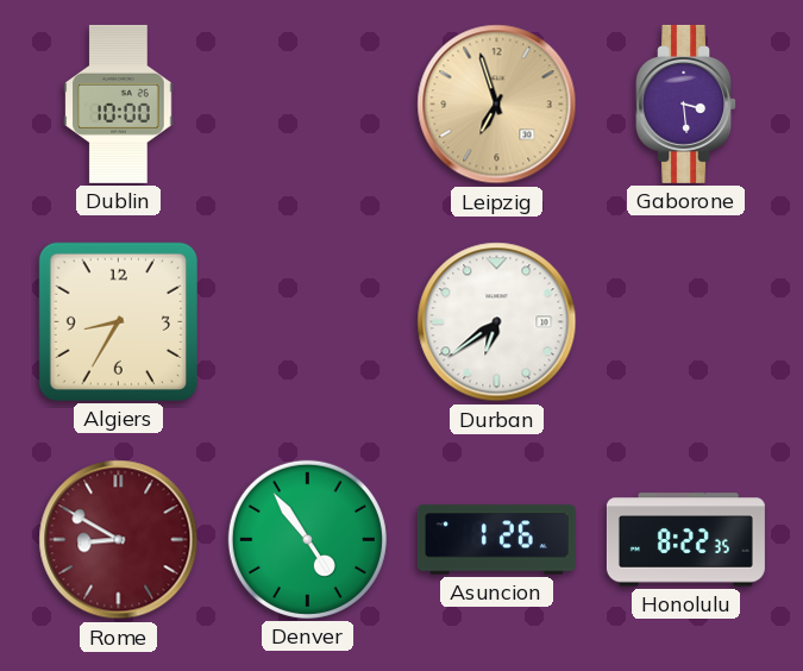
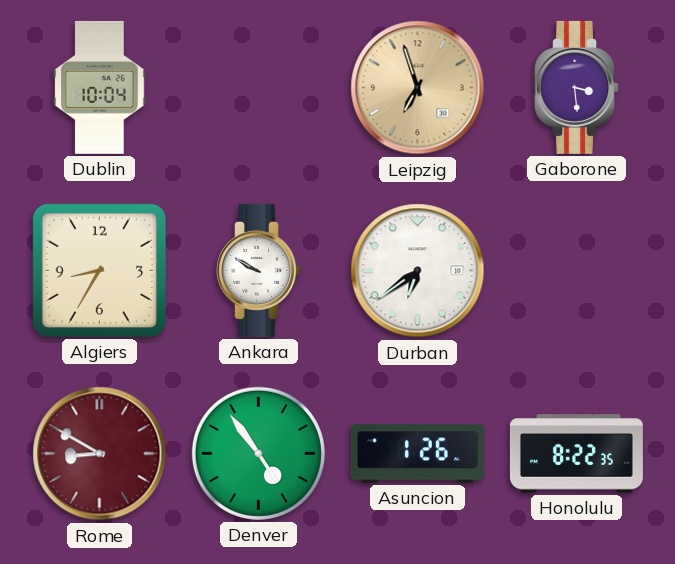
Dublin: 10:00 -> 10:04
Ankara: none -> 9:50
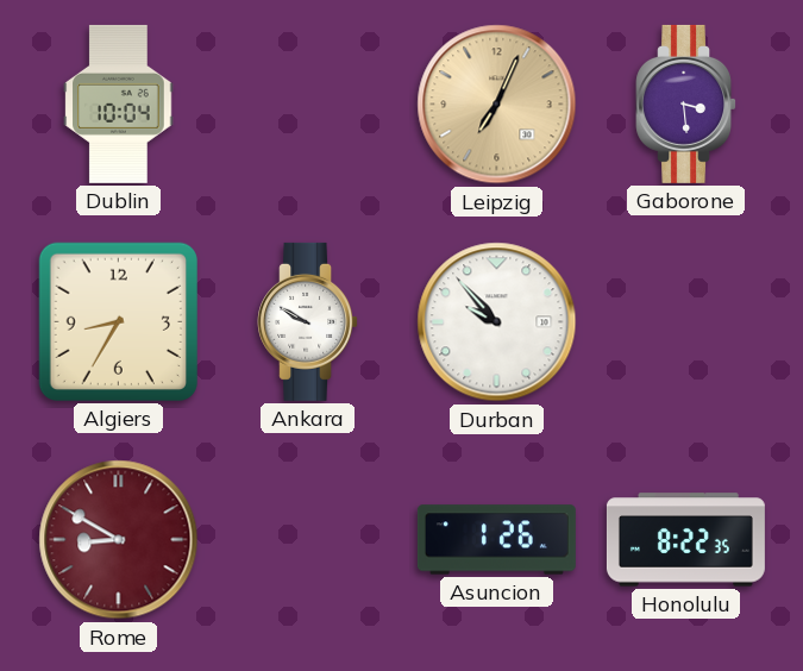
Leipzig: 6:57 -> 7:04
Durban: 6:39 -> 9:53
Denver: 4:54 -> none
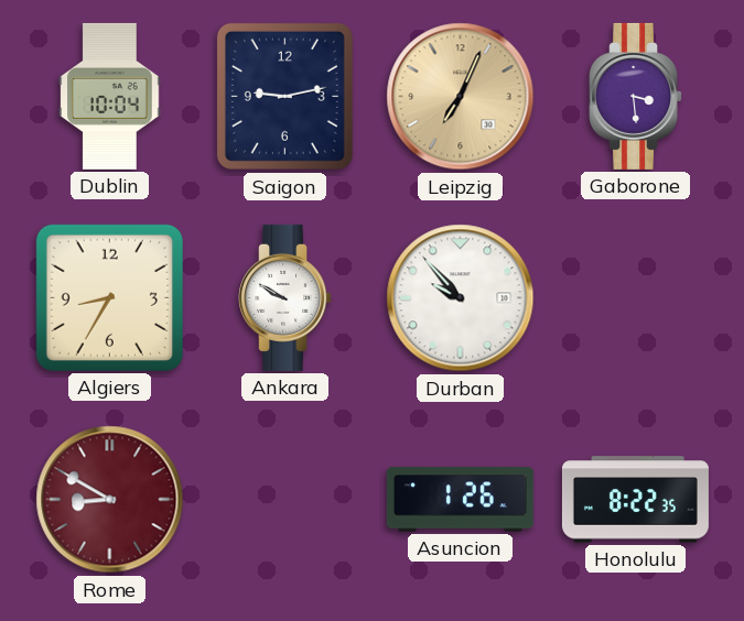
Saigon: none -> 9:13
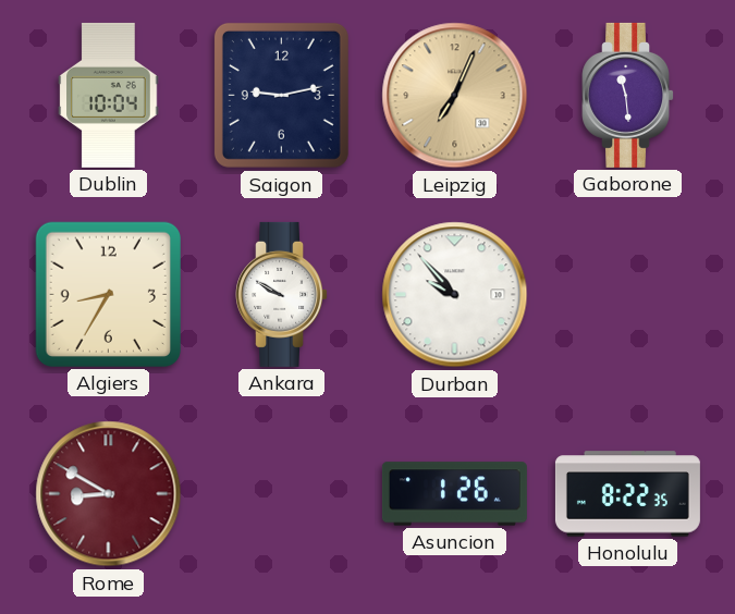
Gaborone: 3:29 -> 11:29
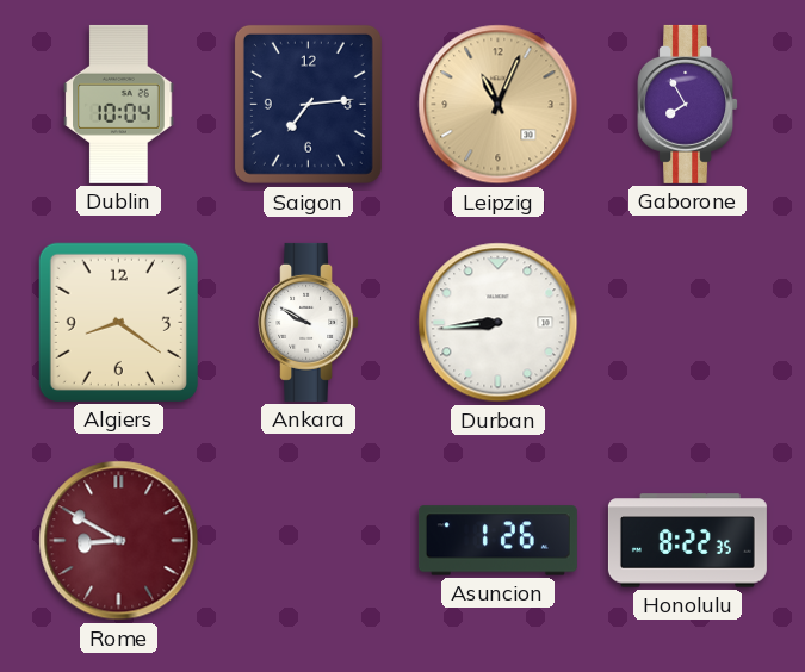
Saigon: 9:13 -> 7:14
Leipzig: 7:04 -> 11:04
Gaborone: 11:29 -> 7:55
Algiers: 8:35 -> 8:21
Durban: 9:53 -> 8:44
